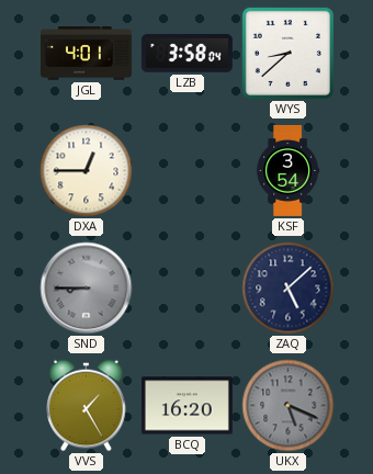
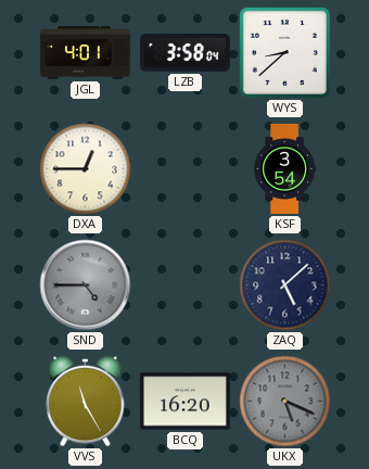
SND: 8:45 -> 4:45
VVS: 1:25 -> 11:25
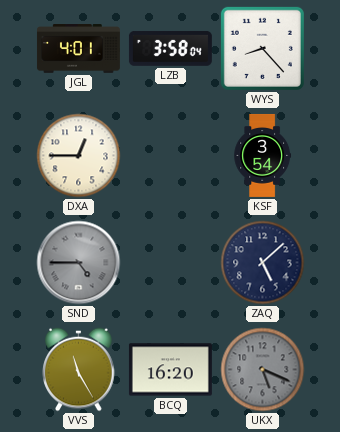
WYS: 8:38 -> 8:23
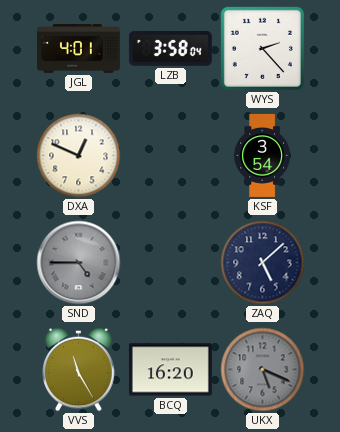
WYS: 8:23 -> 2:23
DXA: 12:45 -> 12:49
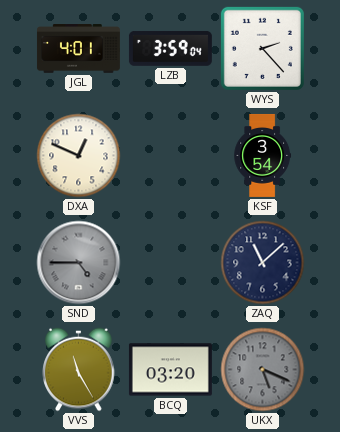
LZB: 3:58 -> 3:59
ZAQ: 5:08 -> 11:08
BCQ: 16:20 -> 03:20
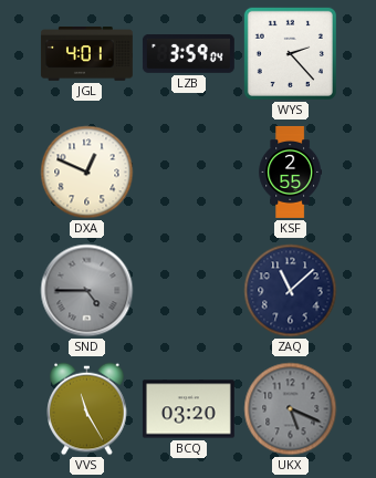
KSF: 3:54 -> 2:55
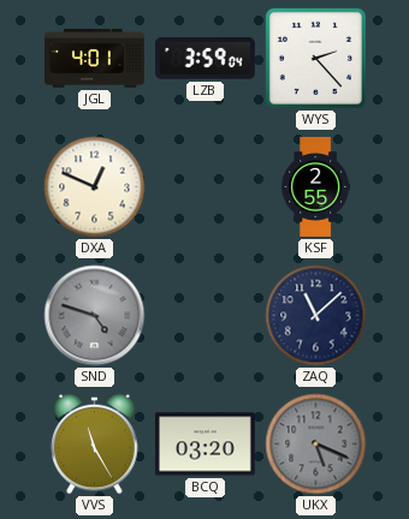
SND: 4:45 -> 4:48
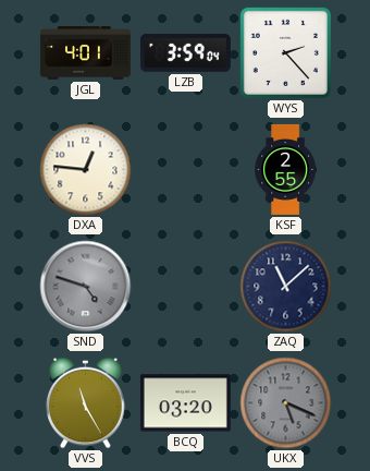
DXA: 12:49 -> 12:46
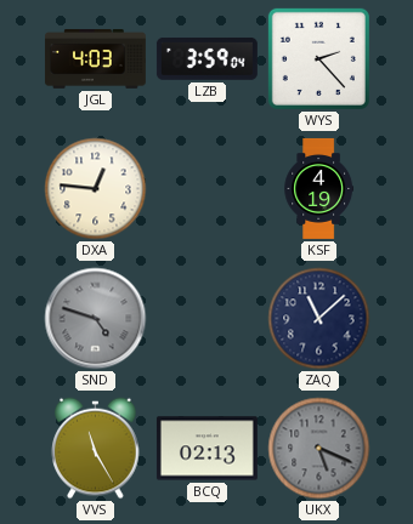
JGL: 4:01 -> 4:03
KSF: 2:55 -> 4:19
BCQ: 03:20 -> 02:13
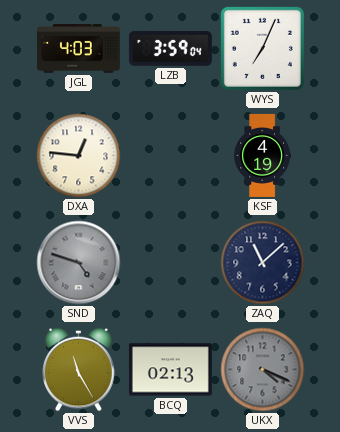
WYS: 2:23 -> 7:04
UKX: 5:19 -> 4:19
